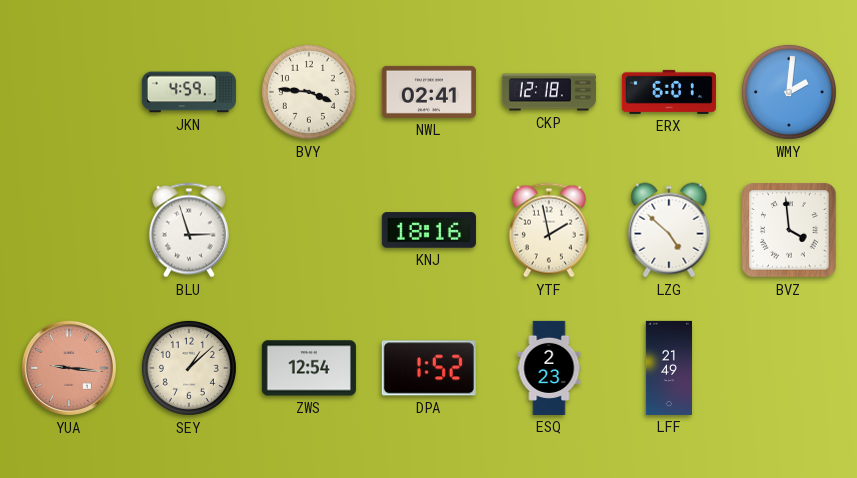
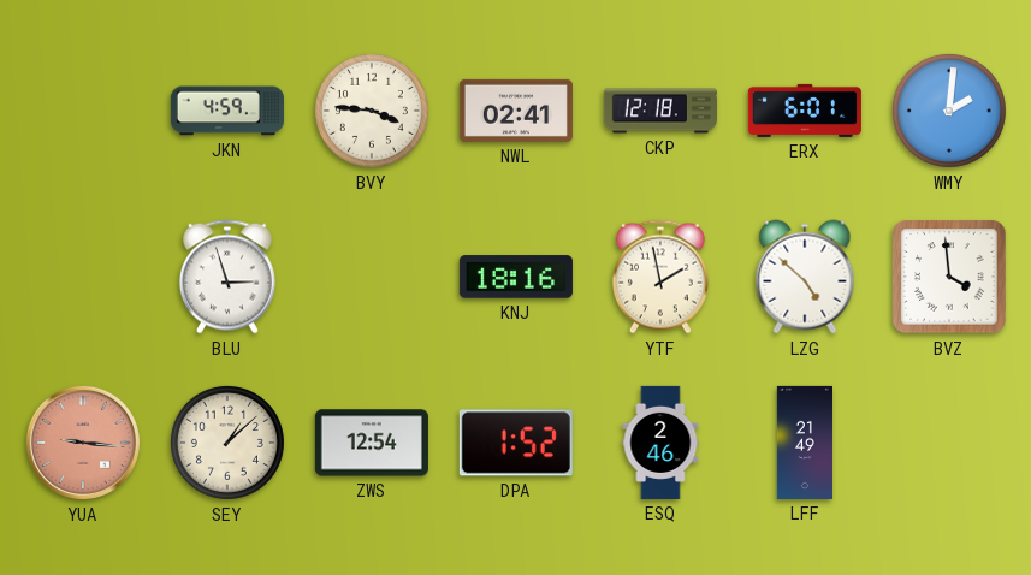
ESQ: 2:23 -> 2:46
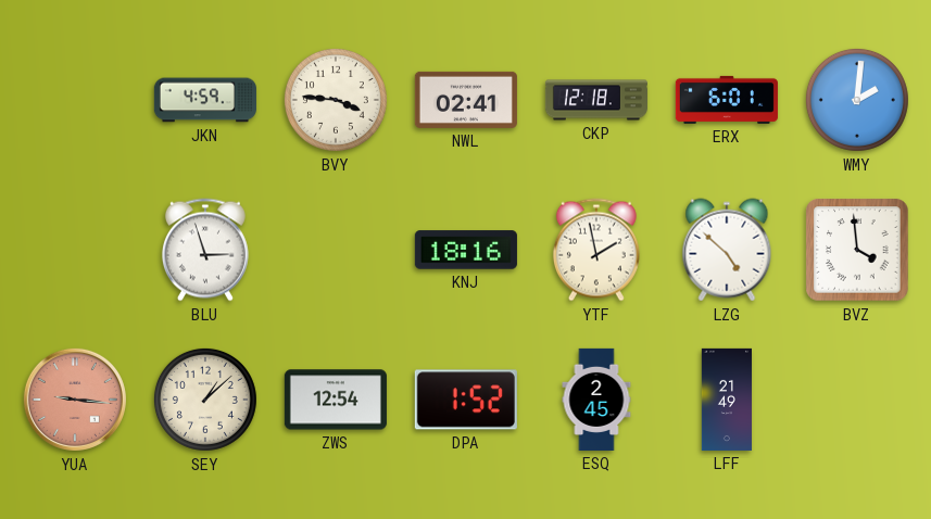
ESQ: 2:46 -> 2:45
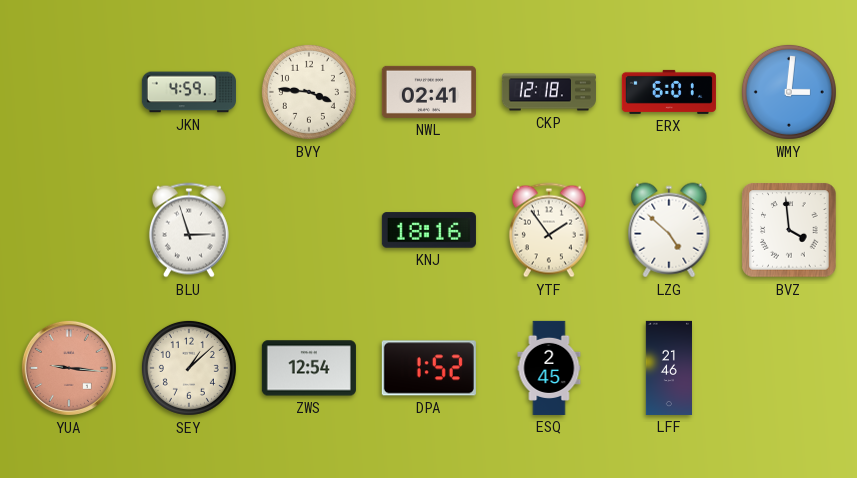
WMY: 2:01 -> 3:01
YTF: 1:58 -> 1:54
LFF: 21:49 -> 21:46
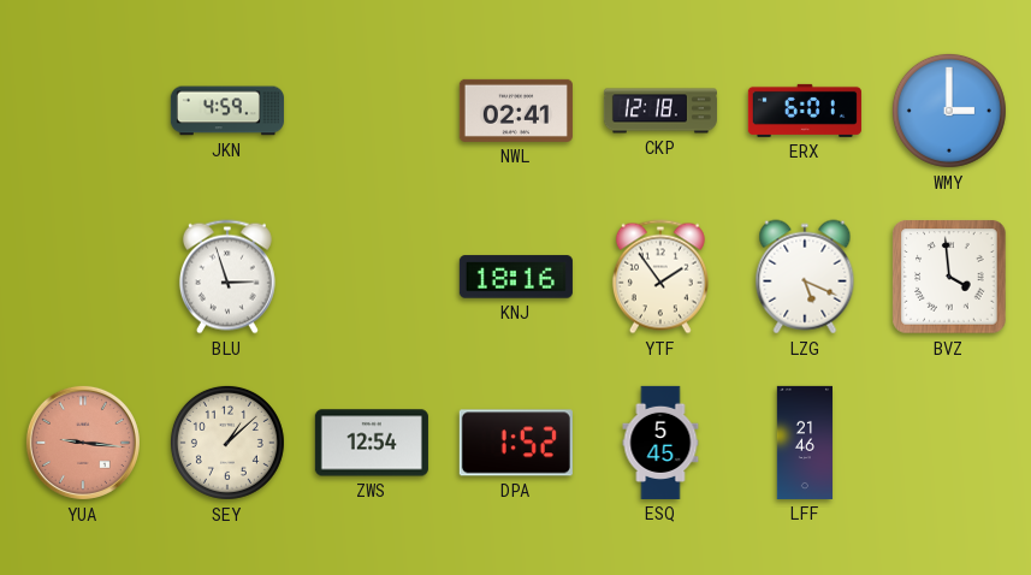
BVY: 3:46 -> none
WMY: 3:01 -> 3:00
LZG: 4:52 -> 5:19
ESQ: 2:45 -> 5:45
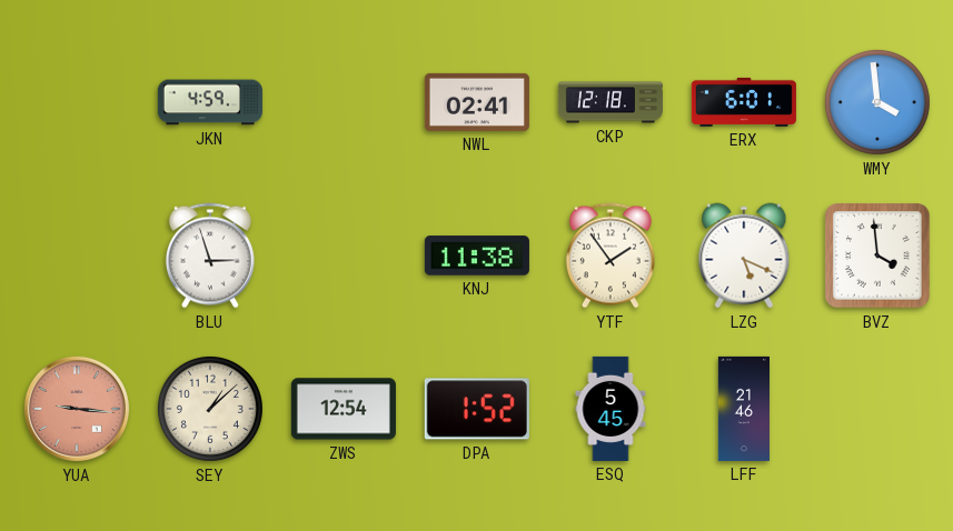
WMY: 3:00 -> 3:59
KNJ: 18:16 -> 11:38
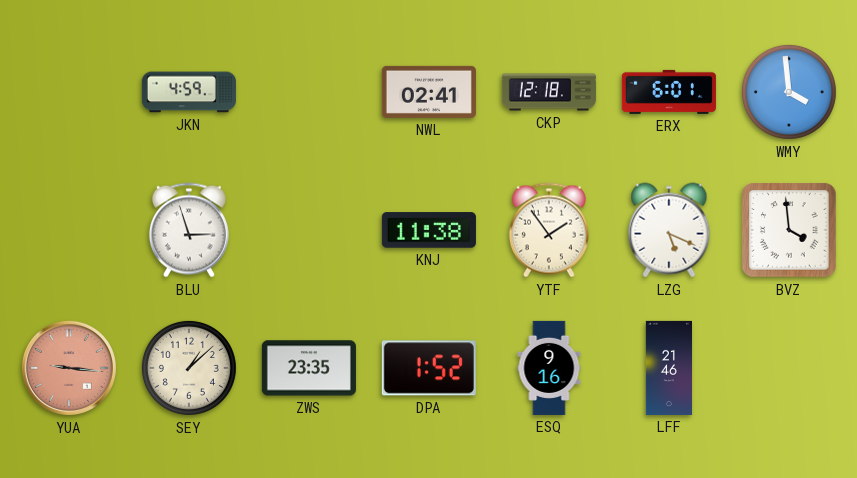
ZWS: 12:54 -> 23:35
ESQ: 5:45 -> 9:16
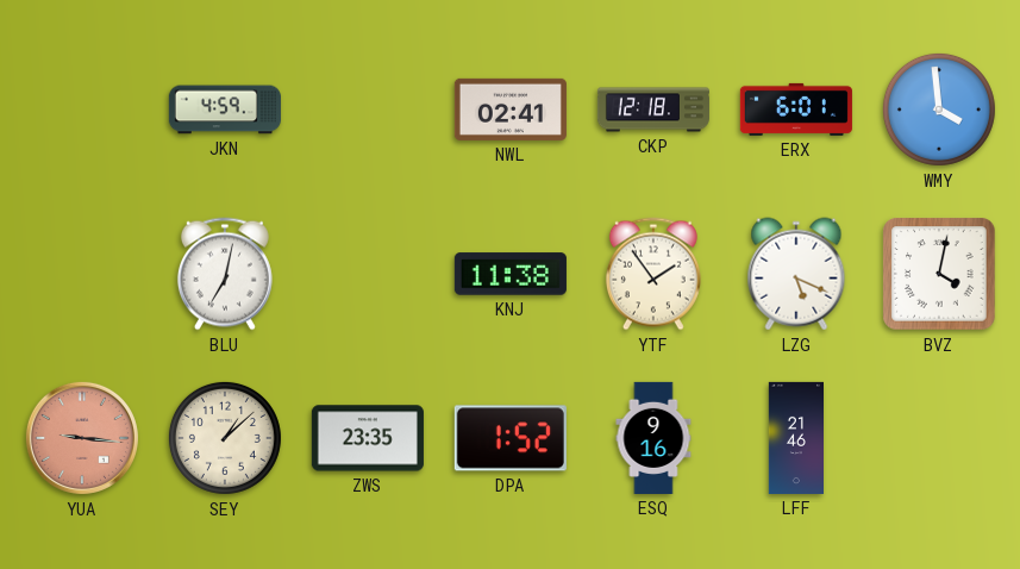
BLU: 2:57 -> 7:02
BVZ: 3:59 -> 4:02
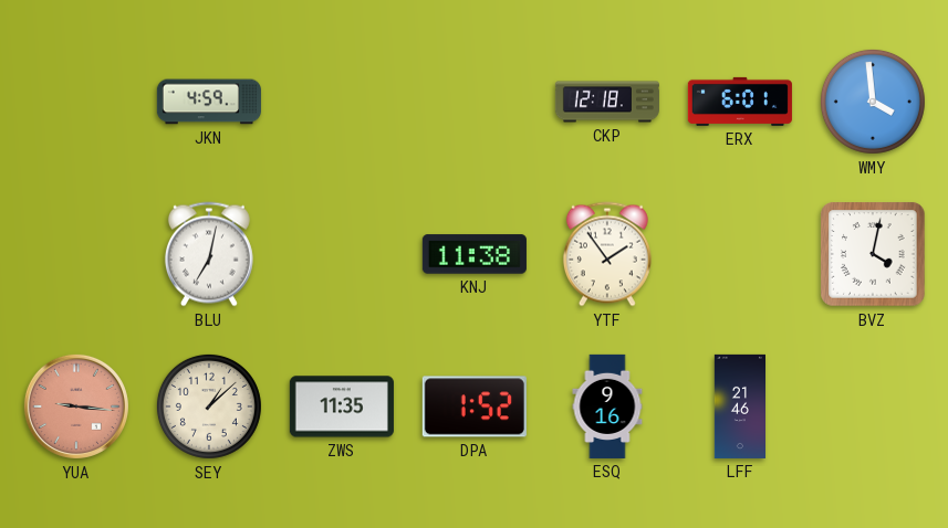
NWL: 02:41 -> none
LZG: 5:19 -> none
ZWS: 23:35 -> 11:35
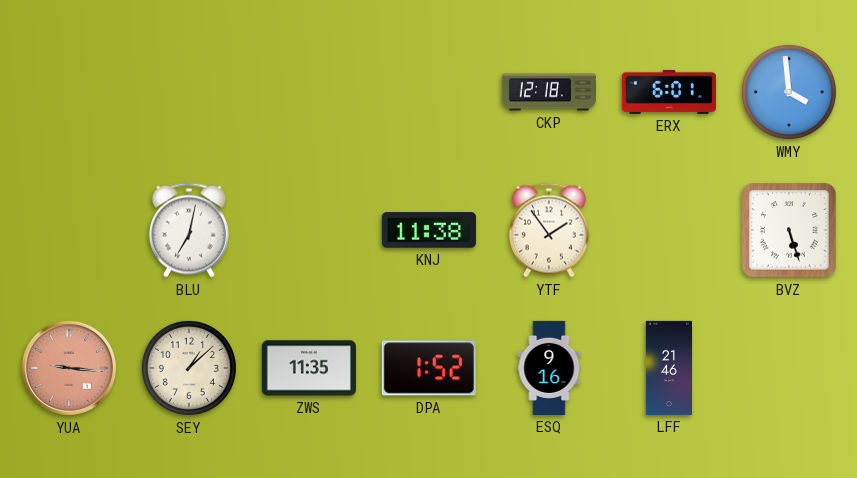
JKN: 4:59 -> none
BVZ: 4:02 -> 5:27
